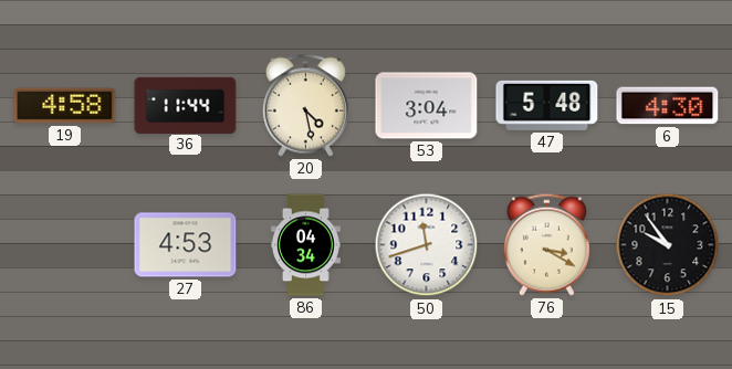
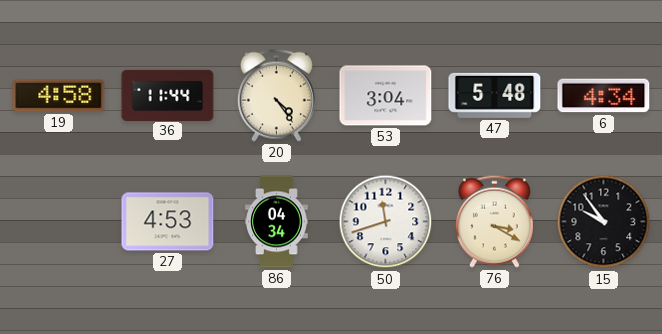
20: 4:28 -> 4:24
6: 4:30 -> 4:34
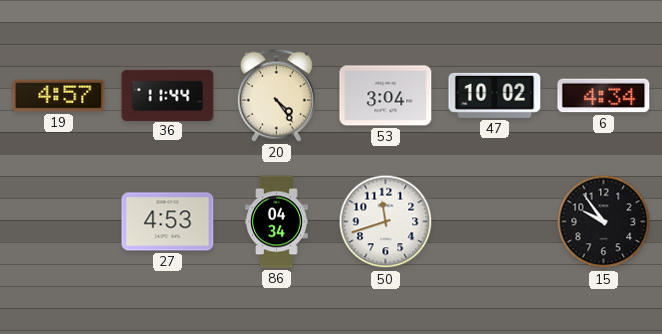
19: 4:58 -> 4:57
47: 5:48 -> 10:02
76: 3:20 -> none
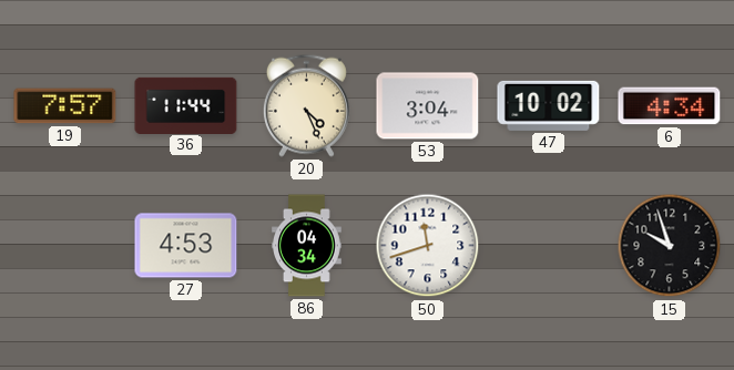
19: 4:57 -> 7:57
20: 4:24 -> 4:26
15: 9:54 -> 9:57
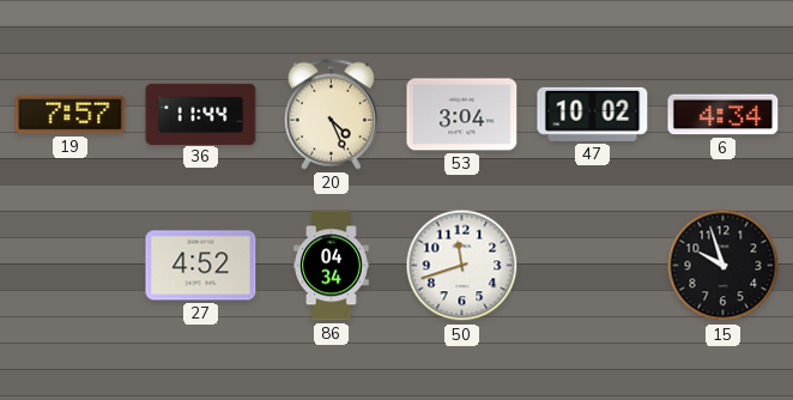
27: 4:53 -> 4:52
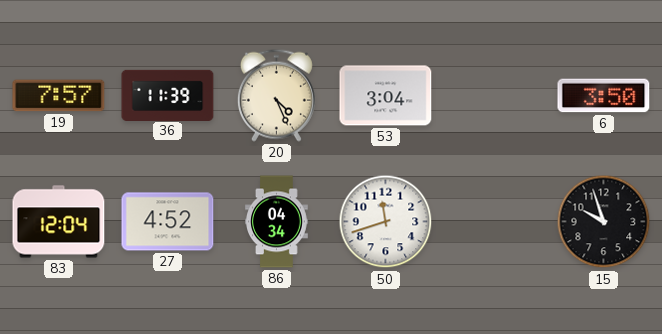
36: 11:44 -> 11:39
47: 10:02 -> none
6: 4:34 -> 3:50
83: none -> 12:04
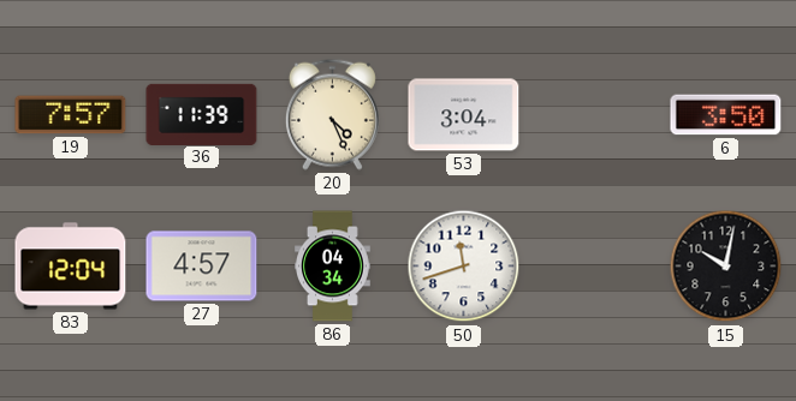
27: 4:52 -> 4:57
15: 9:57 -> 10:02
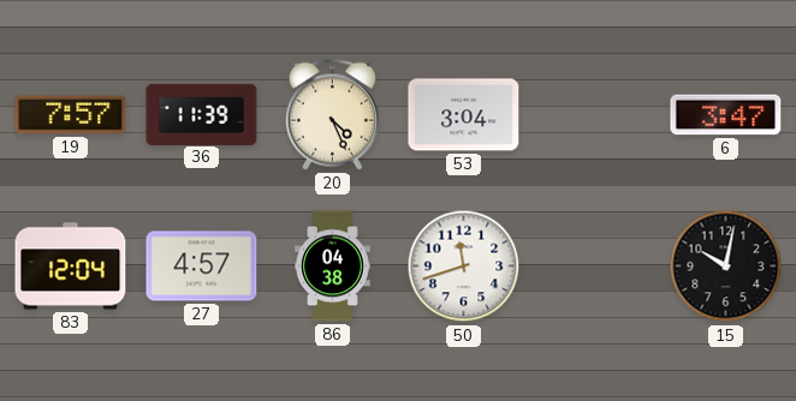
6: 3:50 -> 3:47
86: 04:34 -> 04:38
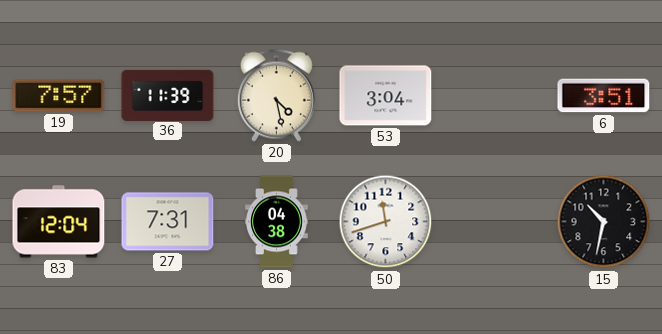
20: 4:26 -> 4:28
6: 3:47 -> 3:51
27: 4:57 -> 7:31
15: 10:02 -> 10:32
